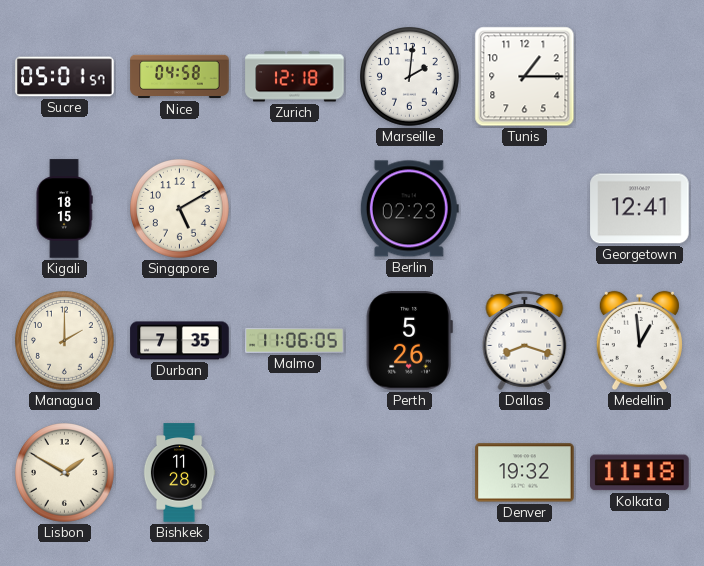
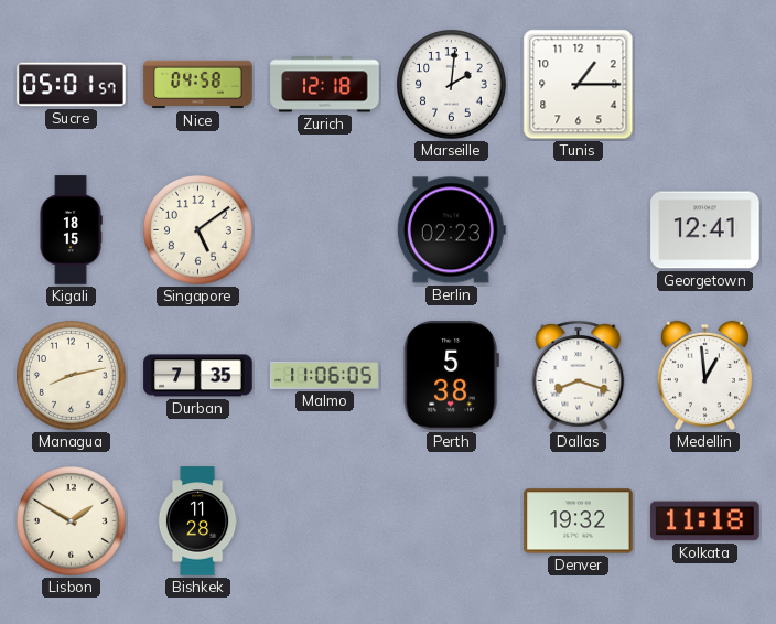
Singapore: 5:10 -> 5:09
Managua: 2:00 -> 8:13
Perth: 5:26 -> 5:38
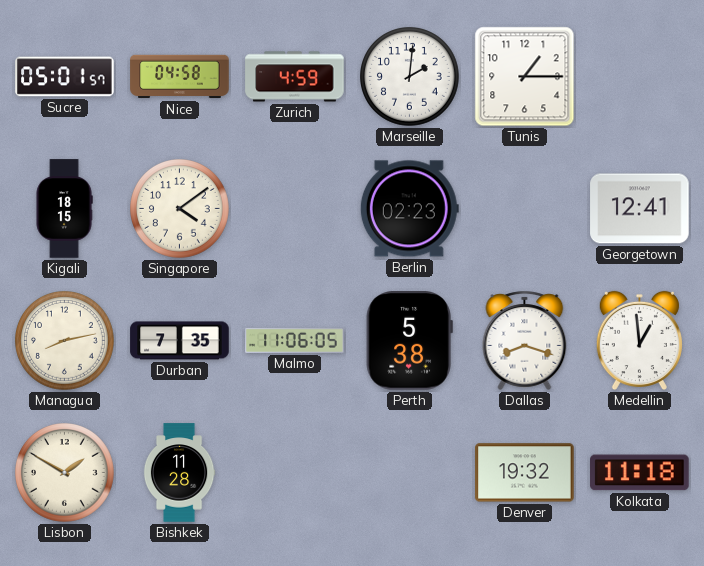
Zurich: 12:18 -> 4:59
Singapore: 5:09 -> 4:09
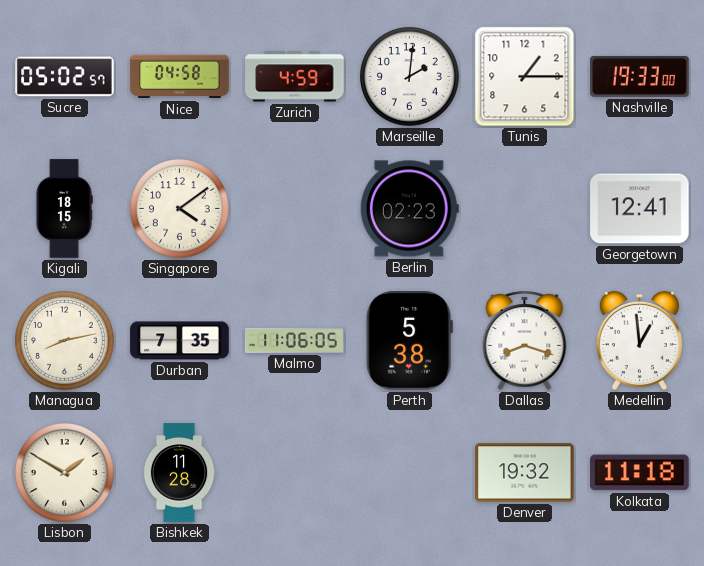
Sucre: 05:01 -> 05:02
Nashville: none -> 19:33
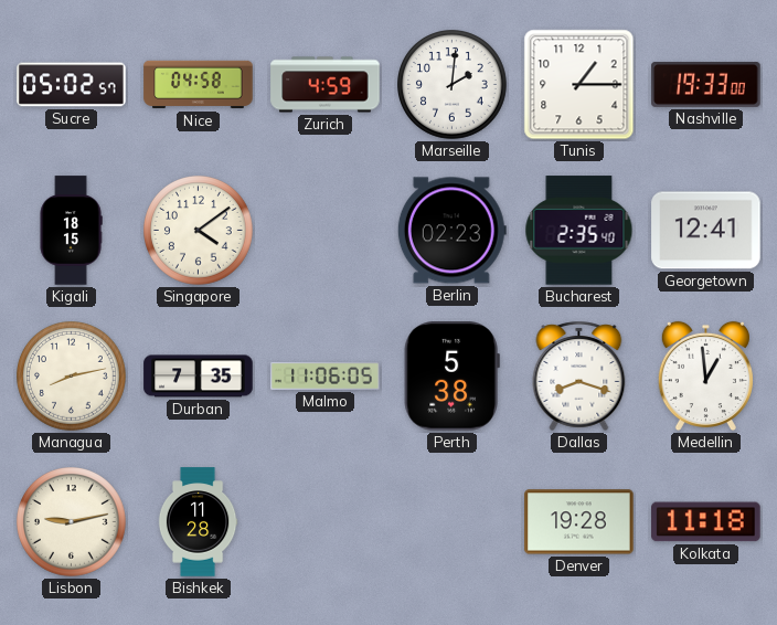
Bucharest: none -> 2:35
Lisbon: 1:50 -> 9:13
Denver: 19:32 -> 19:28
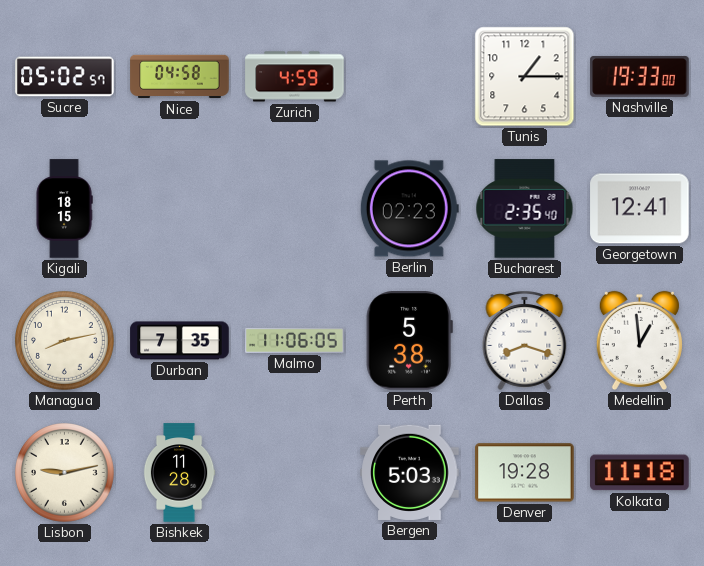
Marseille: 2:01 -> none
Singapore: 4:09 -> none
Bergen: none -> 5:03
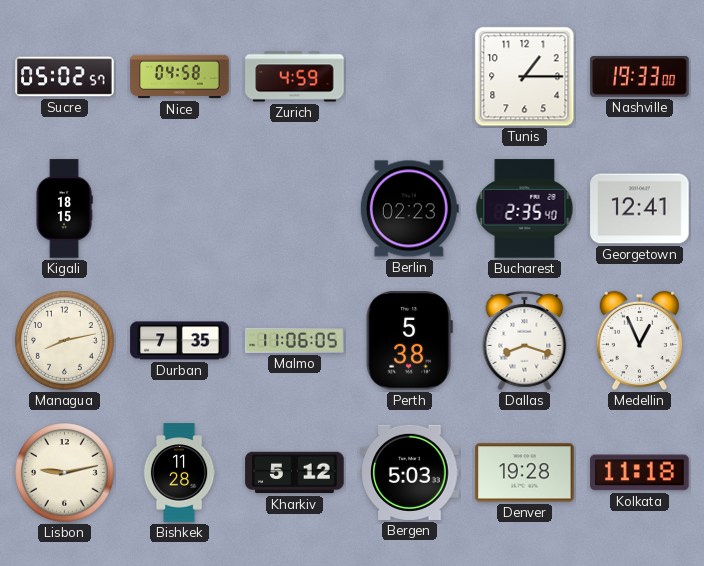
Medellin: 12:59 -> 12:56
Kharkiv: none -> 5:12
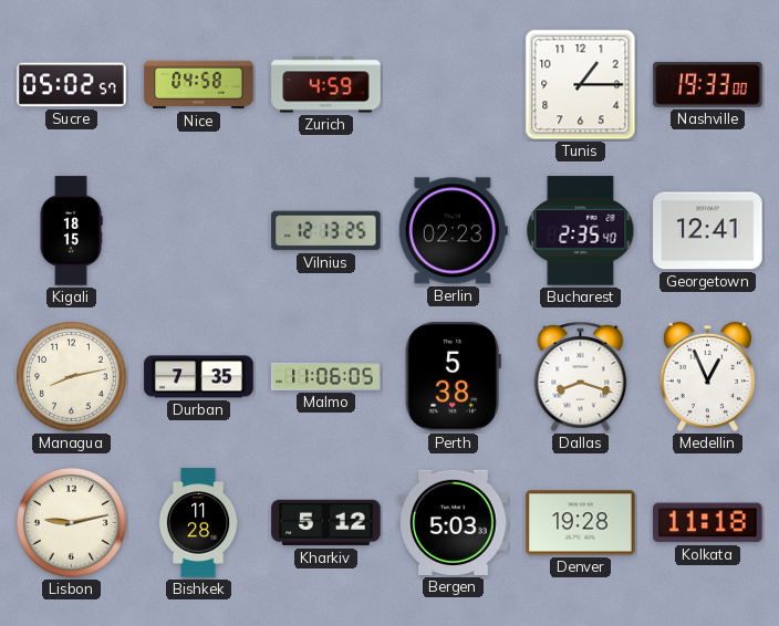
Vilnius: none -> 12:13
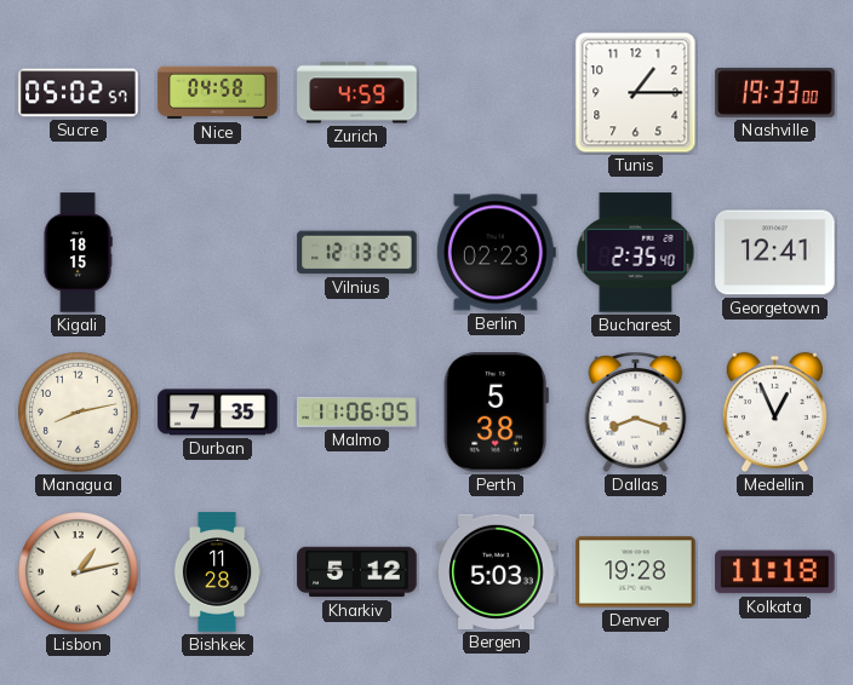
Lisbon: 9:13 -> 1:13
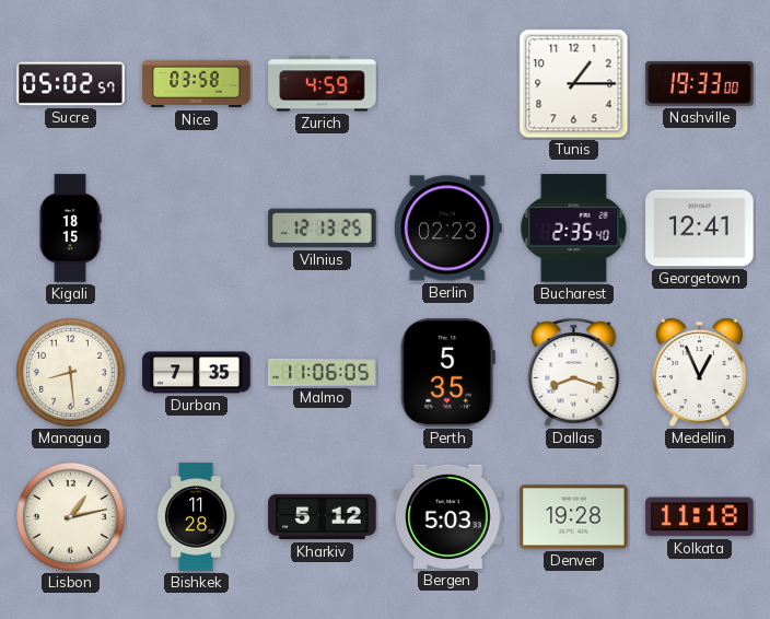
Nice: 04:58 -> 03:58
Managua: 8:13 -> 8:29
Perth: 5:38 -> 5:35
